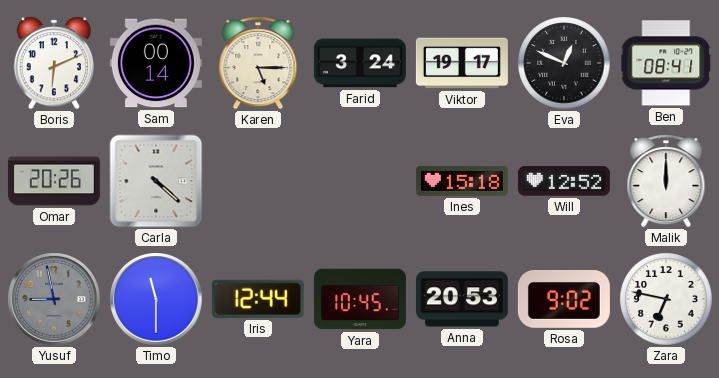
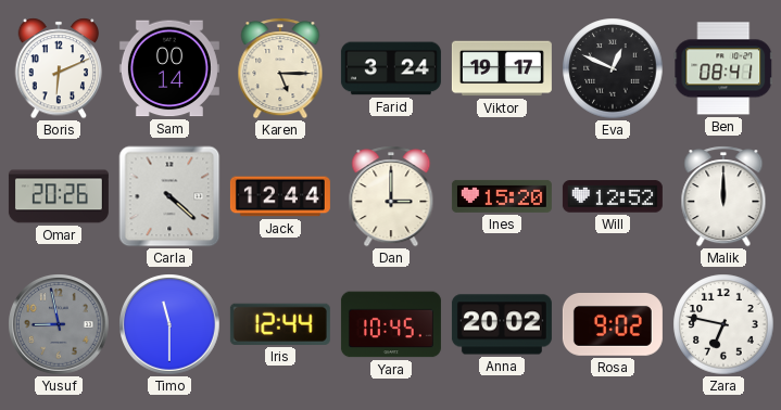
Jack: none -> 12:44
Dan: none -> 3:00
Ines: 15:18 -> 15:20
Anna: 20:53 -> 20:02
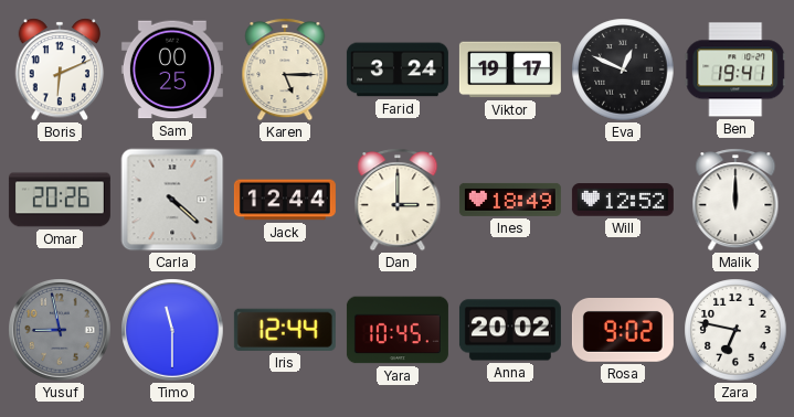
Sam: 00:14 -> 00:25
Ben: 08:41 -> 19:41
Ines: 15:20 -> 18:49
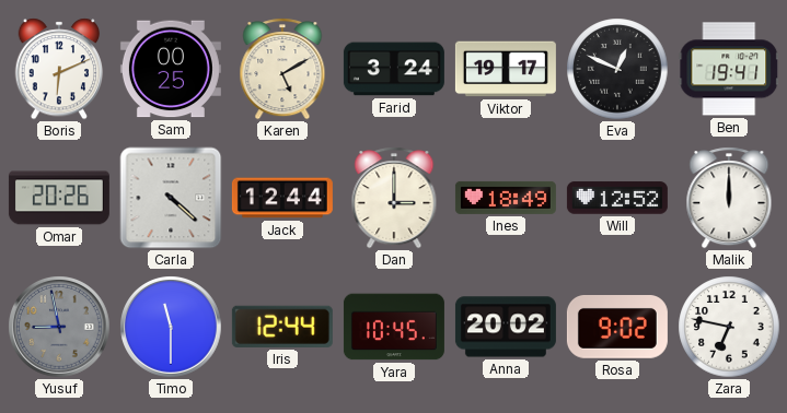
Karen: 5:15 -> 5:10
